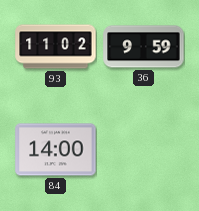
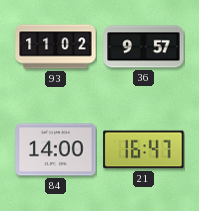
36: 9:59 -> 9:57
21: none -> 16:47
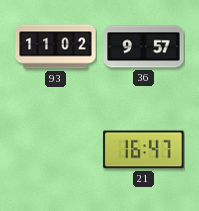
84: 14:00 -> none
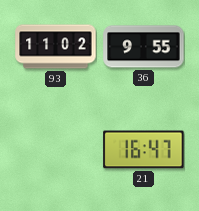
36: 9:57 -> 9:55
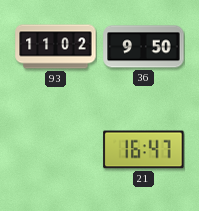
36: 9:55 -> 9:50
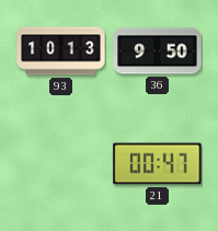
93: 11:02 -> 10:13
21: 16:47 -> 00:47
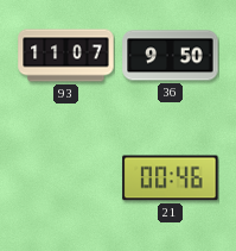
93: 10:13 -> 11:07
21: 00:47 -> 00:46
